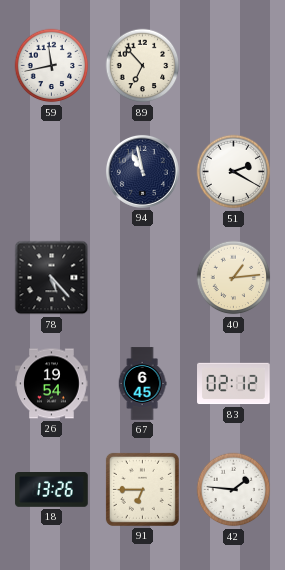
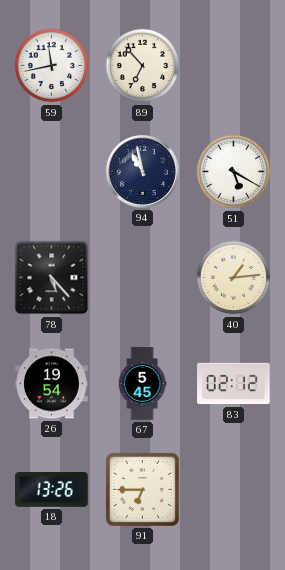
51: 2:20 -> 5:20
67: 6:45 -> 5:45
42: 1:46 -> none
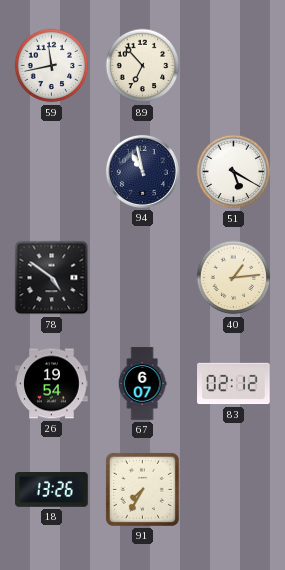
78: 5:23 -> 4:51
67: 5:45 -> 6:07
91: 6:45 -> 7:35
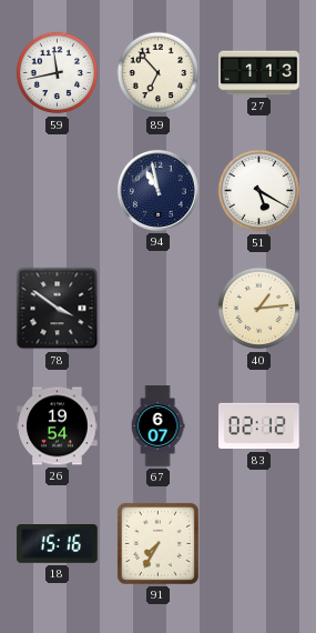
27: none -> 1:13
78: 4:51 -> 3:51
18: 13:26 -> 15:16
